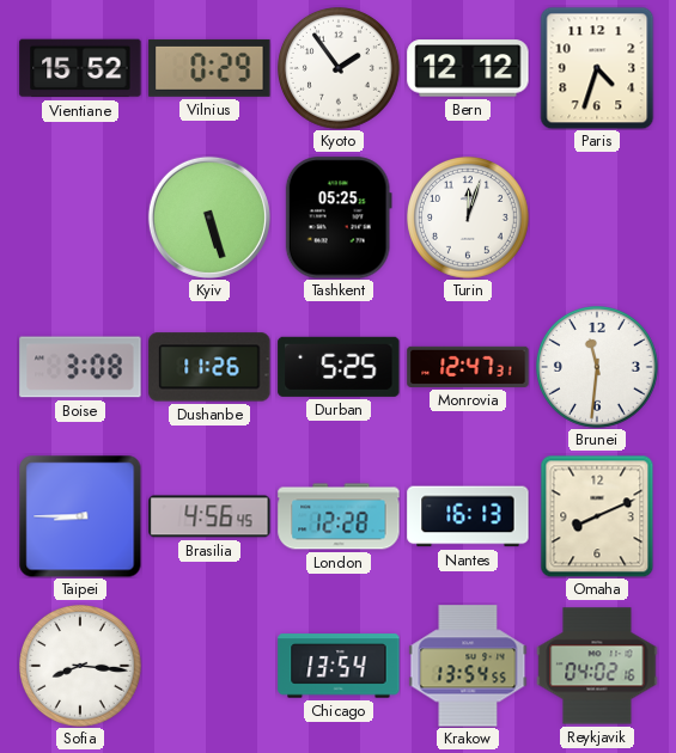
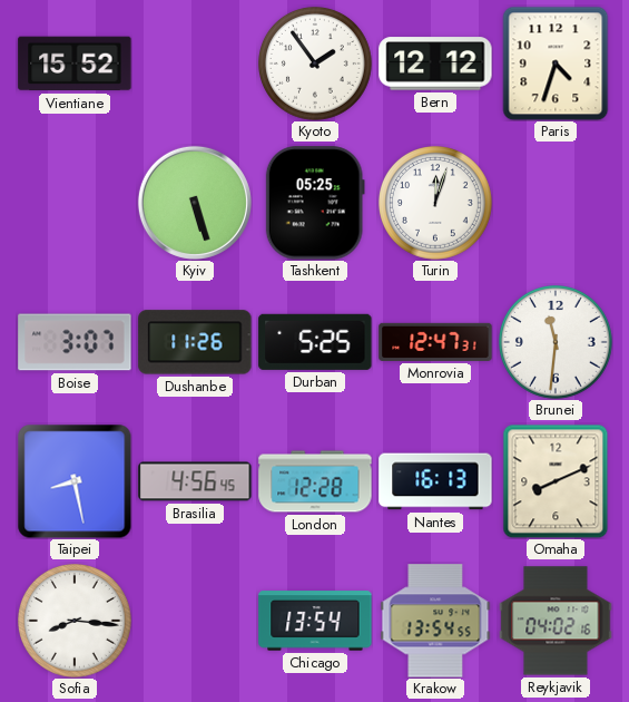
Vilnius: 0:29 -> none
Boise: 3:08 -> 3:07
Taipei: 8:45 -> 8:28
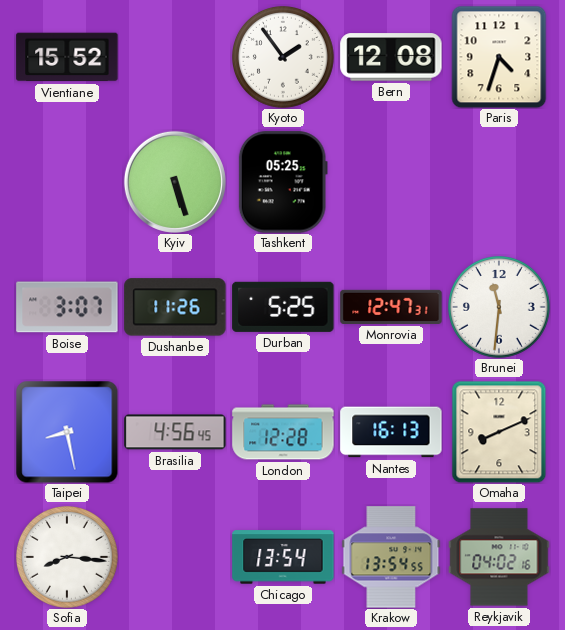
Bern: 12:12 -> 12:08
Turin: 12:03 -> none
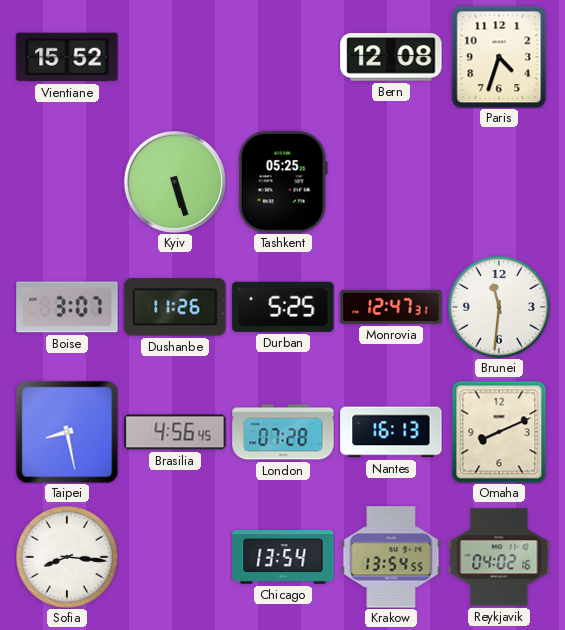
Kyoto: 1:54 -> none
London: 12:28 -> 07:28
